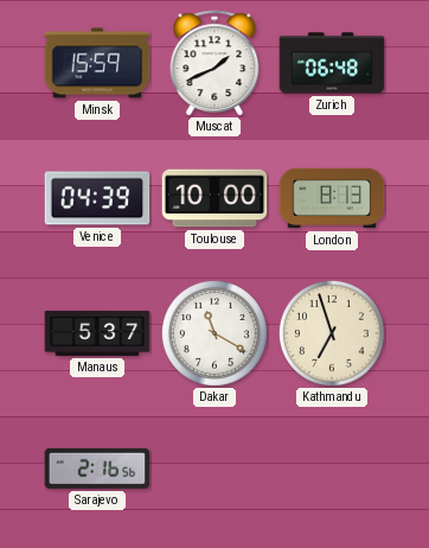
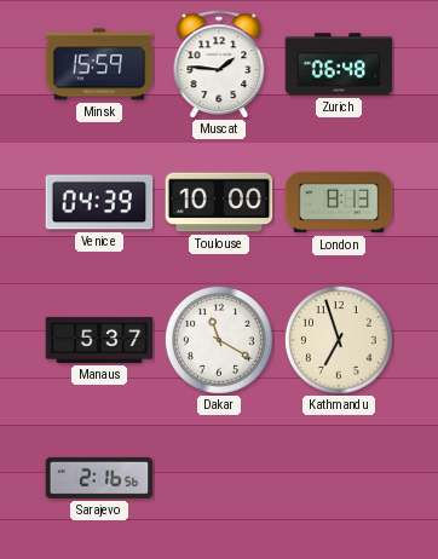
Muscat: 1:41 -> 1:46
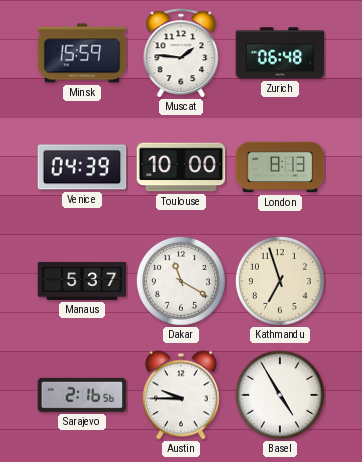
Austin: none -> 9:45
Basel: none -> 4:55
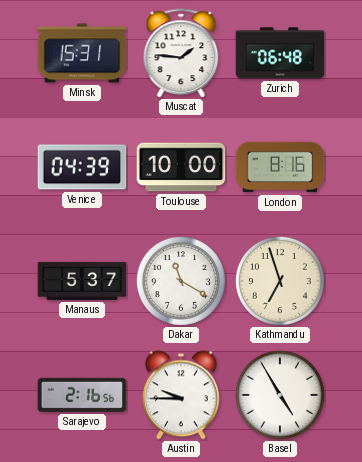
Minsk: 15:59 -> 15:31
London: 8:13 -> 8:16
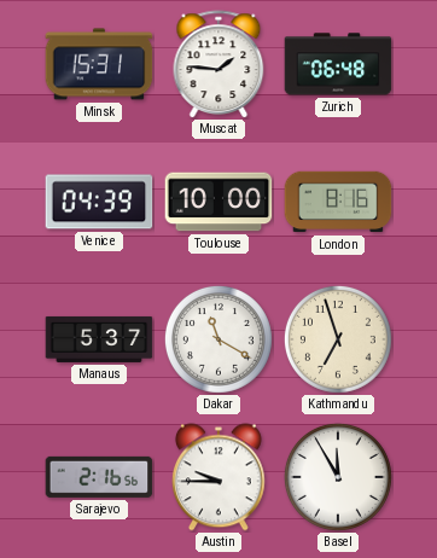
Basel: 4:55 -> 11:55
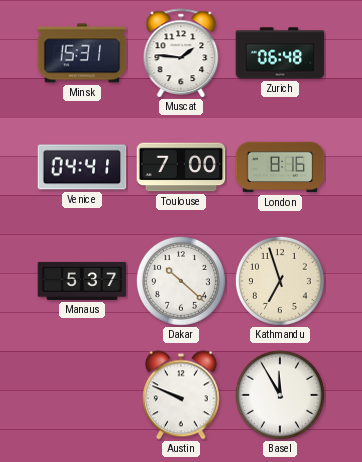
Venice: 04:39 -> 04:41
Toulouse: 10:00 -> 7:00
Dakar: 11:20 -> 10:22
Sarajevo: 2:16 -> none
Austin: 9:45 -> 9:49
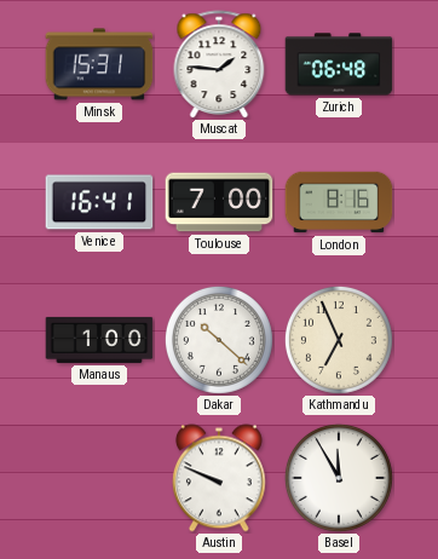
Venice: 04:41 -> 16:41
Manaus: 5:37 -> 1:00
Kathmandu: 6:57 -> 6:56
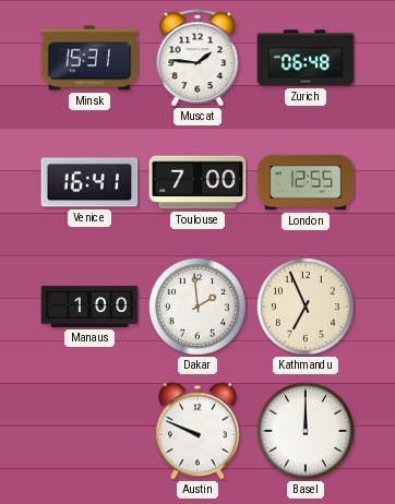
London: 8:16 -> 12:55
Dakar: 10:22 -> 1:59
Basel: 11:55 -> 12:00
